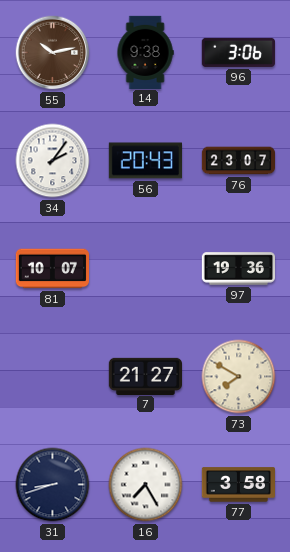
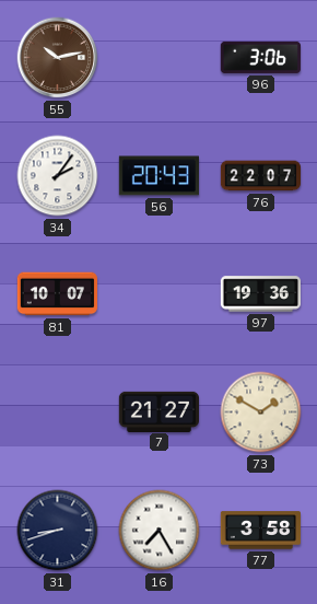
14: 9:38 -> none
76: 23:07 -> 22:07
73: 7:50 -> 1:50
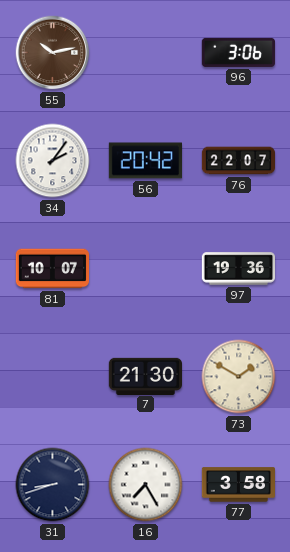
56: 20:43 -> 20:42
7: 21:27 -> 21:30
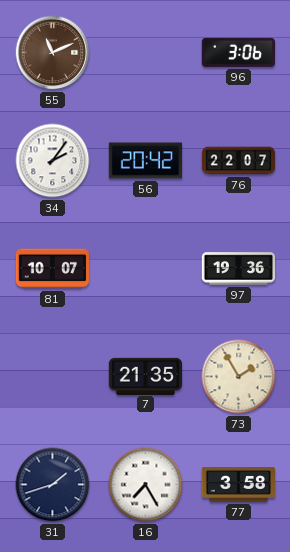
55: 10:13 -> 11:11
7: 21:30 -> 21:35
73: 1:50 -> 1:55
31: 8:42 -> 1:42
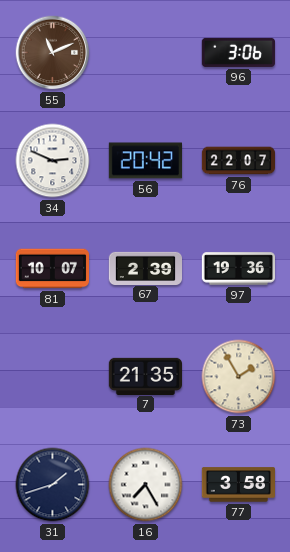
34: 2:06 -> 2:49
67: none -> 2:39
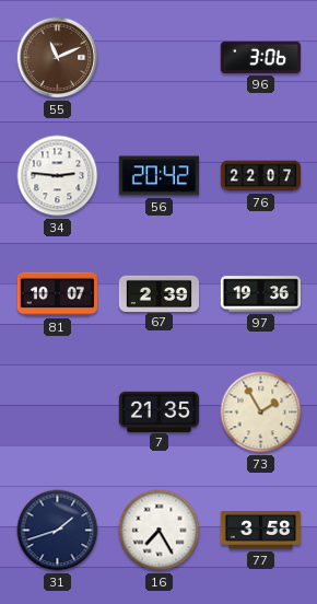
34: 2:49 -> 2:46
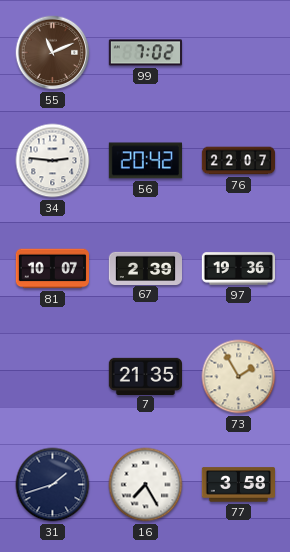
99: none -> 7:02
96: 3:06 -> none
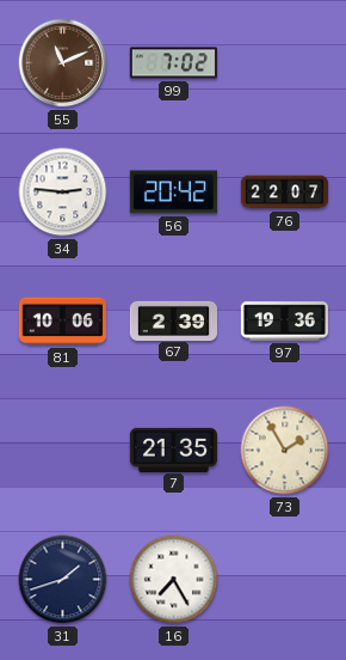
81: 10:07 -> 10:06
77: 3:58 -> none
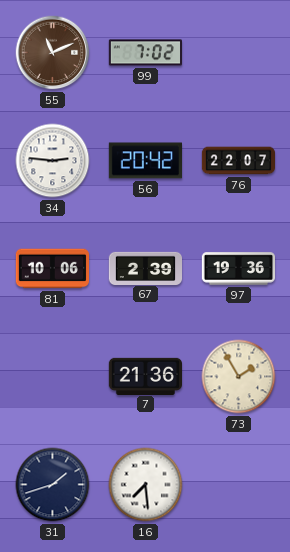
7: 21:35 -> 21:36
16: 7:25 -> 7:29
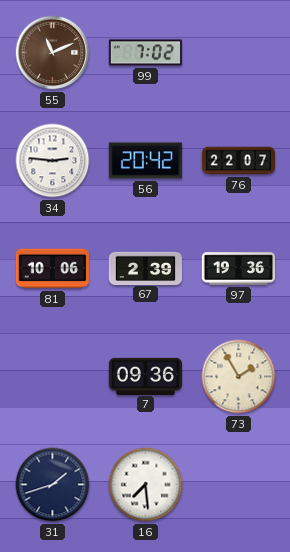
7: 21:36 -> 09:36
